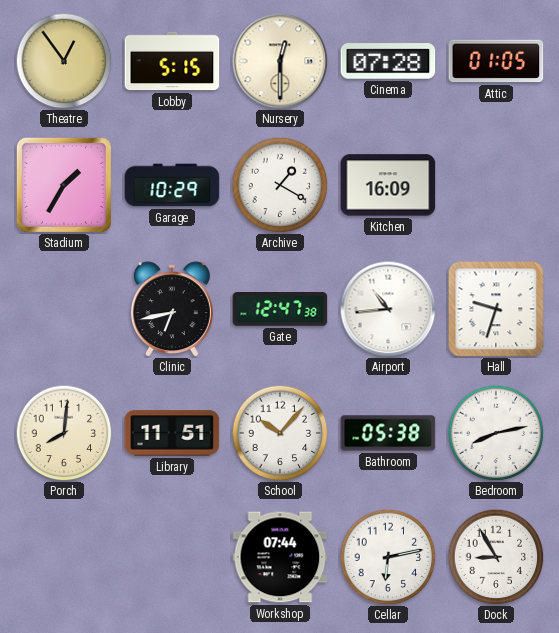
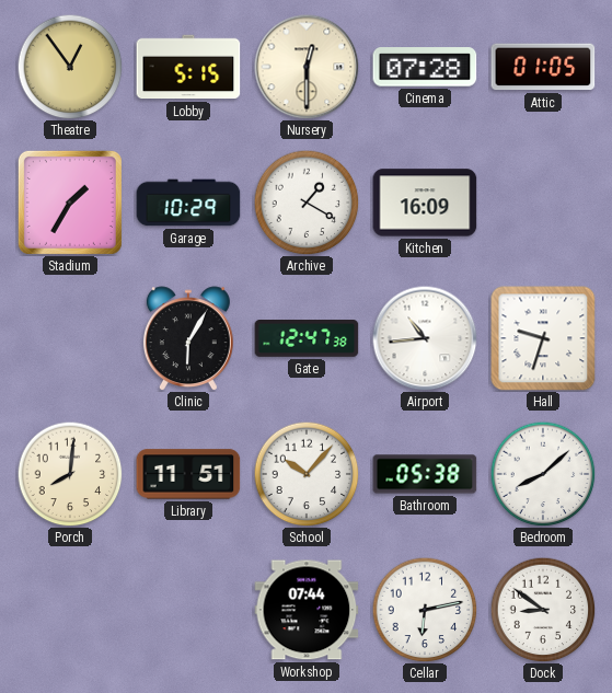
Clinic: 6:43 -> 6:05
Bedroom: 8:13 -> 8:08
Dock: 8:55 -> 8:51
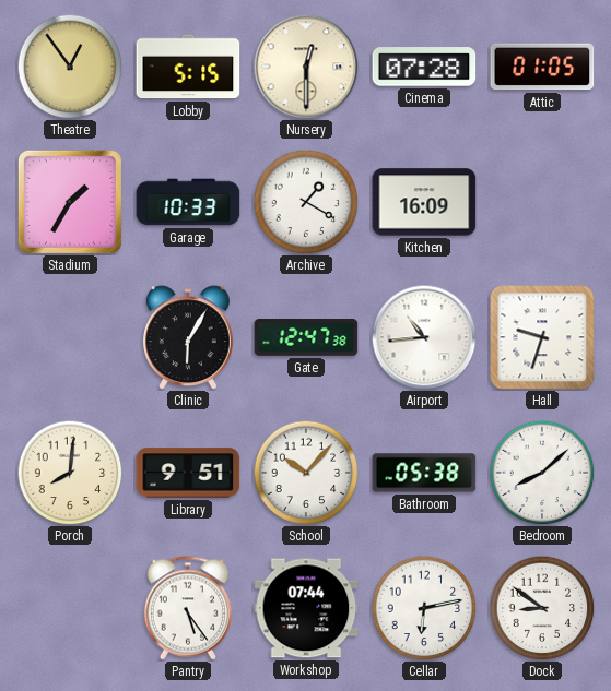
Garage: 10:29 -> 10:33
Library: 11:51 -> 9:51
Pantry: none -> 5:24
